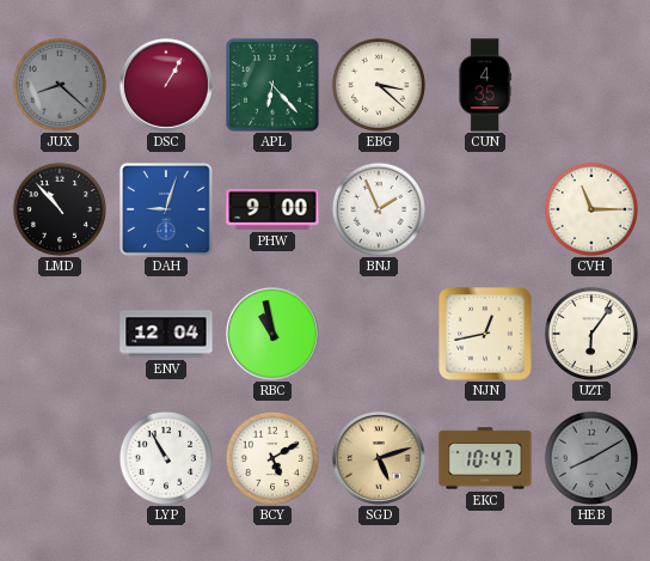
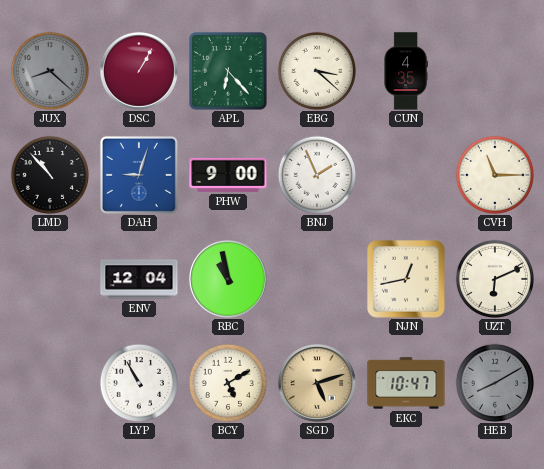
UZT: 6:06 -> 6:11
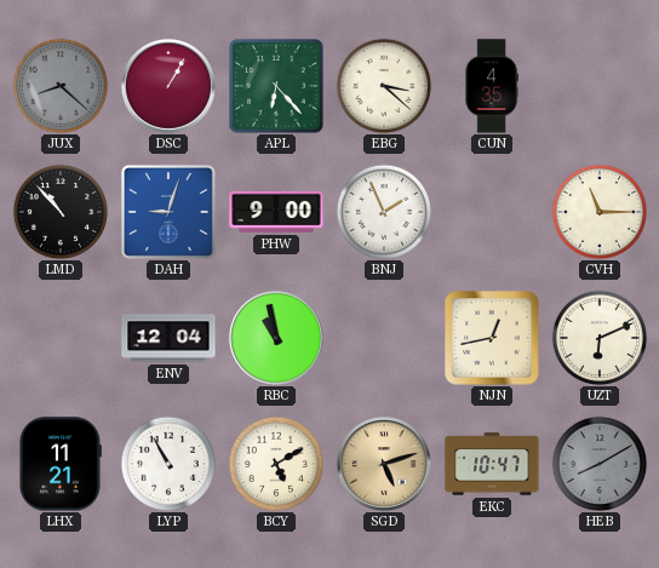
LHX: none -> 11:21
